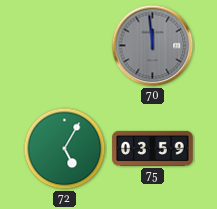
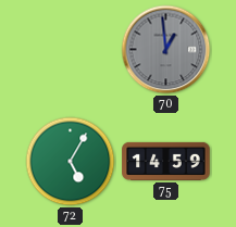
70: 11:59 -> 12:59
75: 03:59 -> 14:59
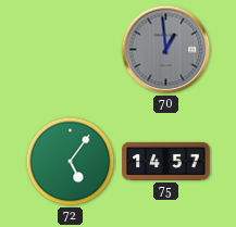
72: 5:05 -> 5:06
75: 14:59 -> 14:57
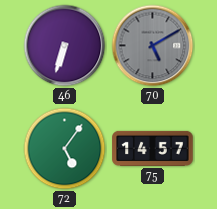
46: none -> 6:33
70: 12:59 -> 5:10
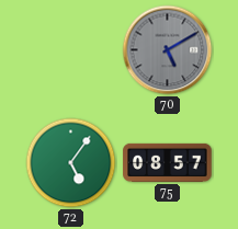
46: 6:33 -> none
75: 14:57 -> 08:57
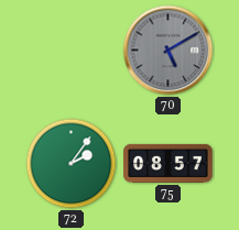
72: 5:06 -> 2:06
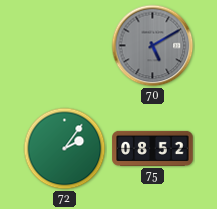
75: 08:57 -> 08:52
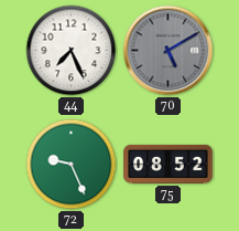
44: none -> 7:26
72: 2:06 -> 9:26
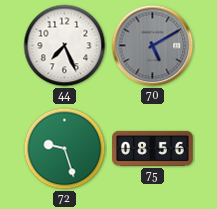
72: 9:26 -> 9:27
75: 08:52 -> 08:56
